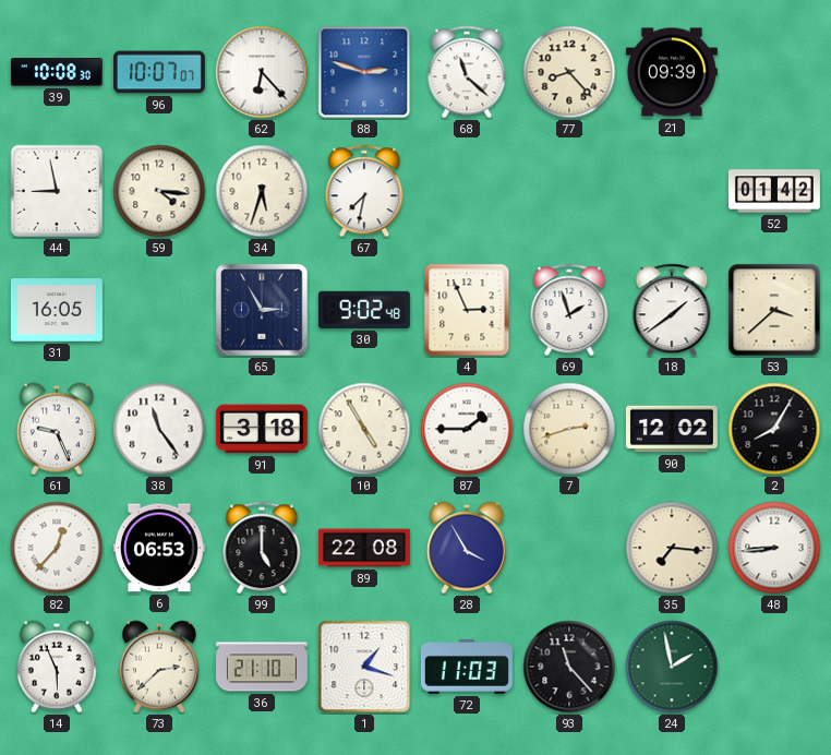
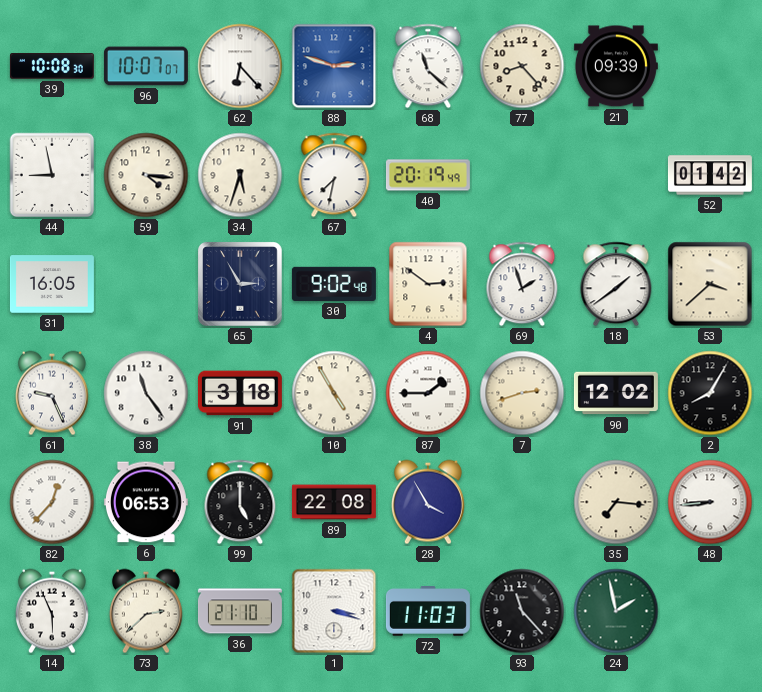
40: none -> 20:19
4: 2:56 -> 2:51
1: 1:18 -> 3:18
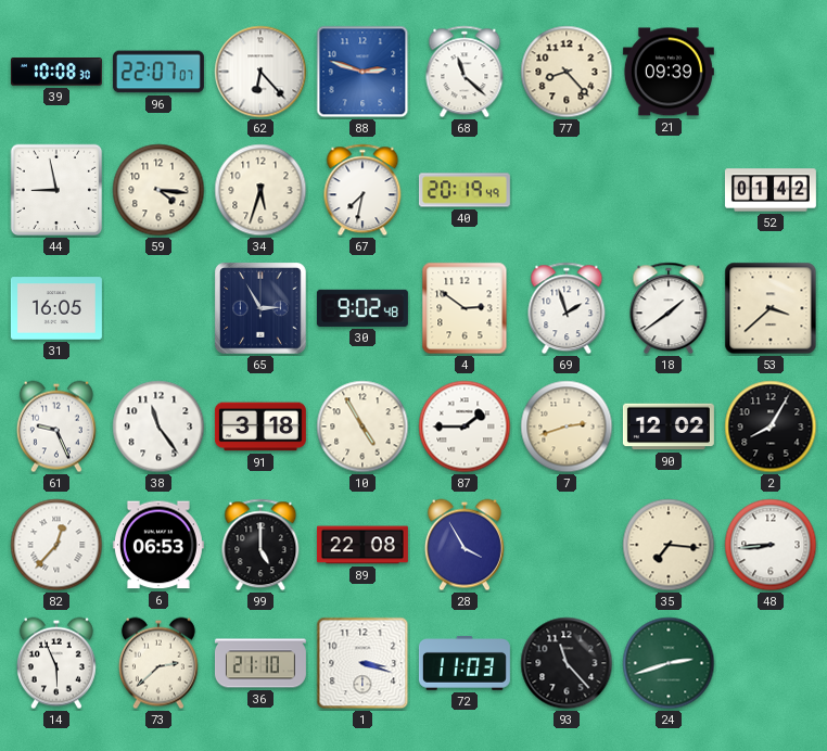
96: 10:07 -> 22:07
24: 1:58 -> 2:42
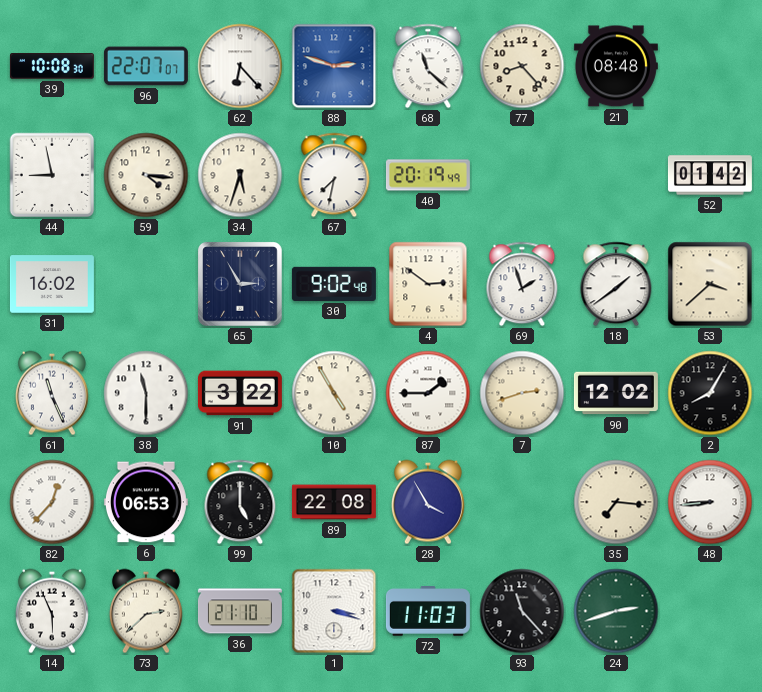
21: 09:39 -> 08:48
31: 16:05 -> 16:02
61: 9:26 -> 11:26
38: 11:24 -> 11:30
91: 3:18 -> 3:22
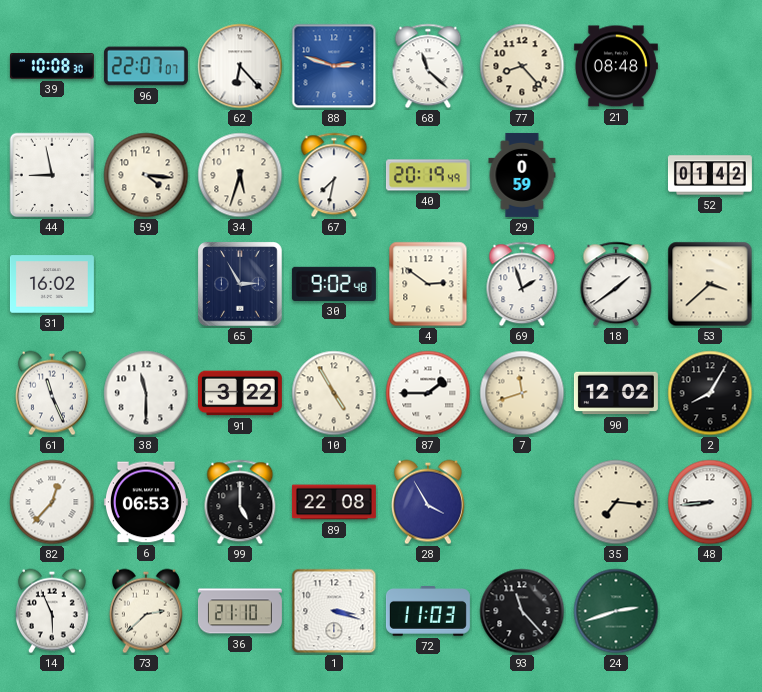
29: none -> 0:59
7: 2:42 -> 11:42
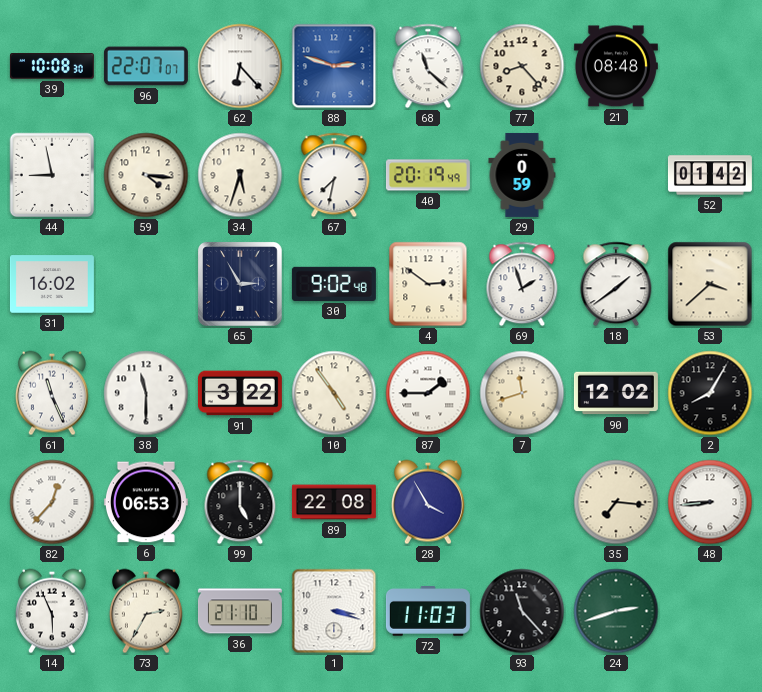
10: 4:55 -> 4:54
73: 2:38 -> 2:35
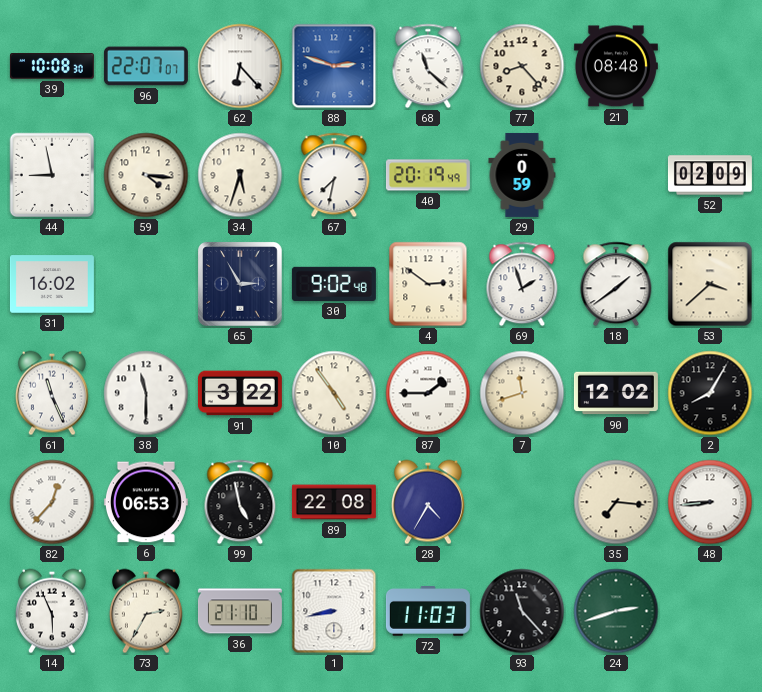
52: 01:42 -> 02:09
99: 5:00 -> 4:58
28: 3:55 -> 4:35
1: 3:18 -> 8:43
